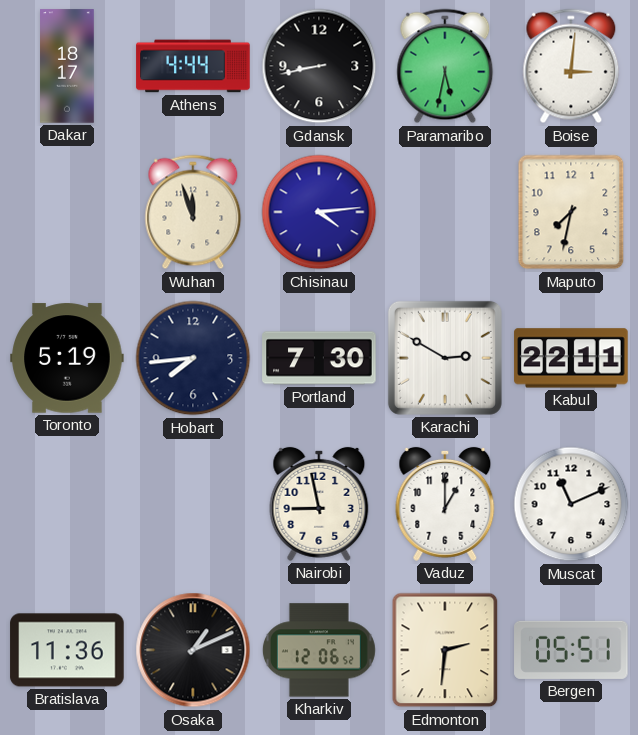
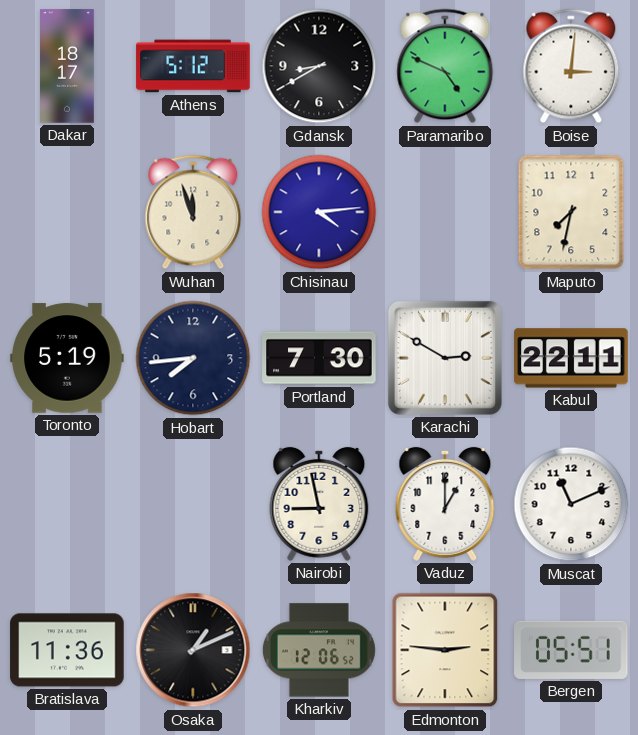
Athens: 4:44 -> 5:12
Gdansk: 8:43 -> 8:40
Paramaribo: 5:32 -> 4:49
Edmonton: 2:31 -> 2:46
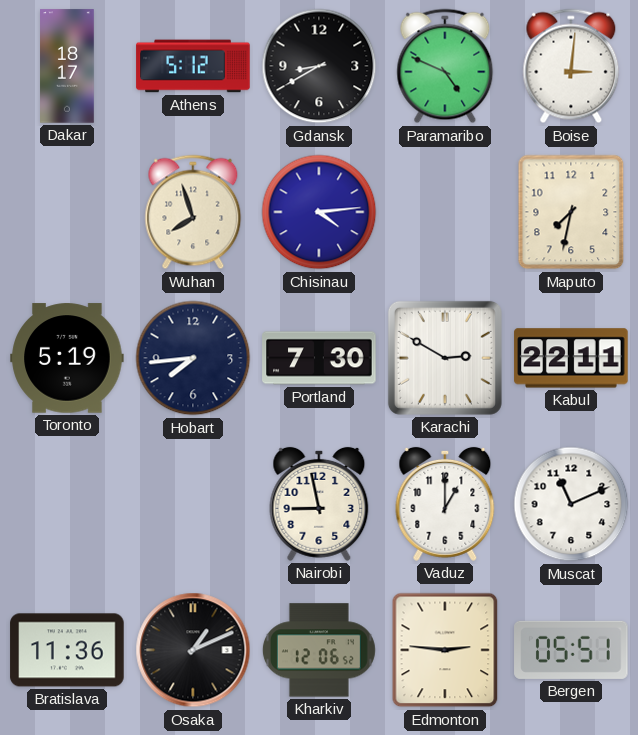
Wuhan: 11:57 -> 7:57
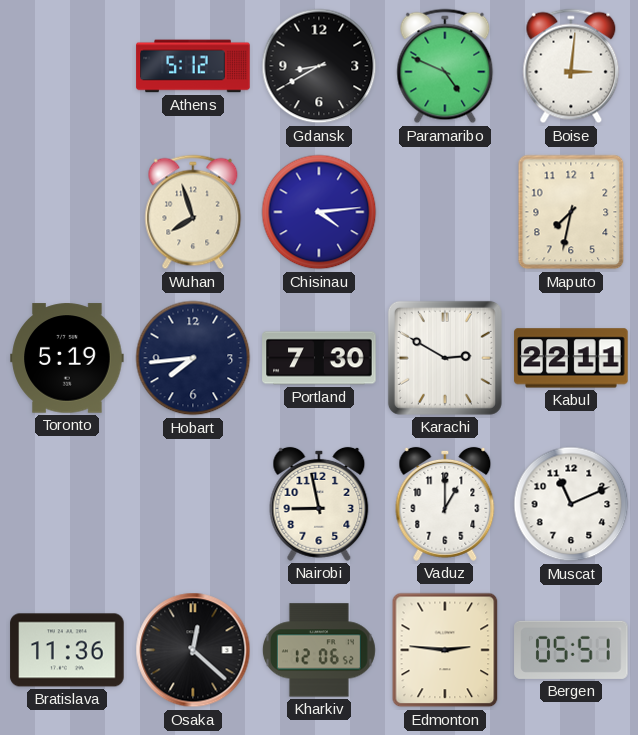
Dakar: 18:17 -> none
Osaka: 1:11 -> 12:22
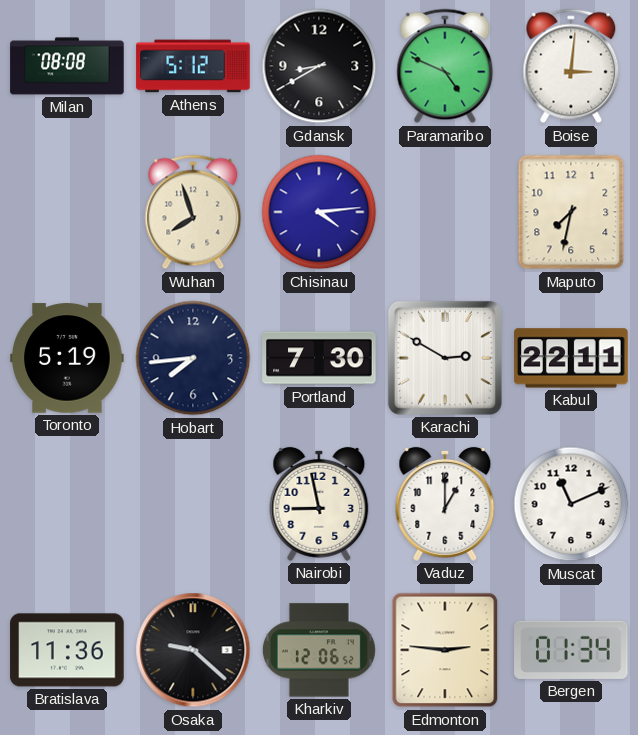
Milan: none -> 08:08
Osaka: 12:22 -> 9:22
Bergen: 05:51 -> 01:34
